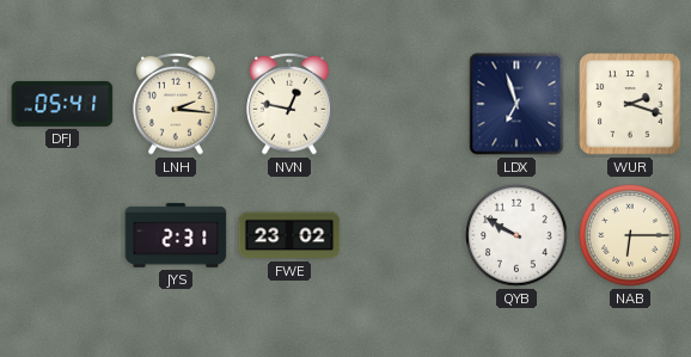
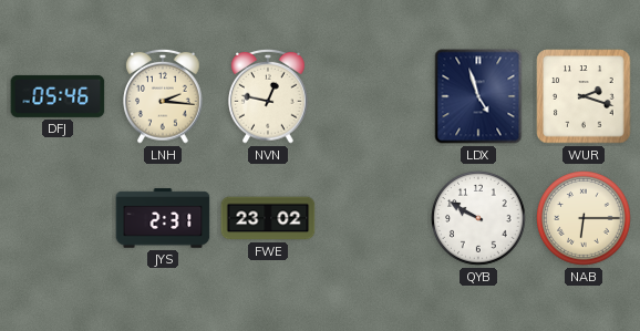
DFJ: 05:41 -> 05:46
LDX: 6:57 -> 4:57
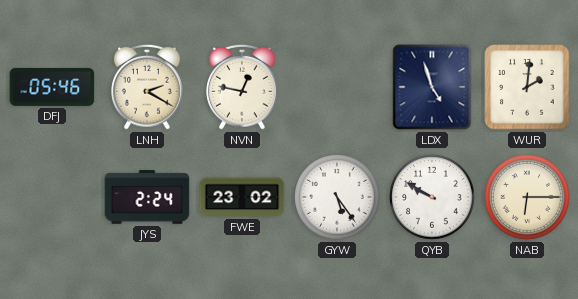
LNH: 2:16 -> 2:20
WUR: 2:18 -> 2:01
JYS: 2:31 -> 2:24
GYW: none -> 5:24
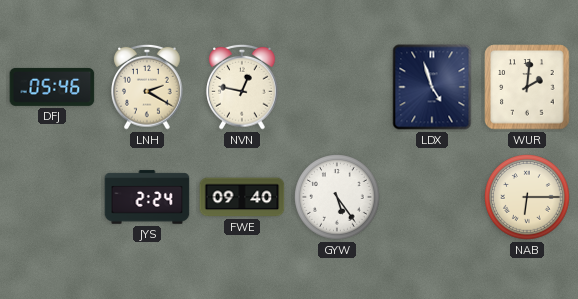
FWE: 23:02 -> 09:40
QYB: 9:50 -> none
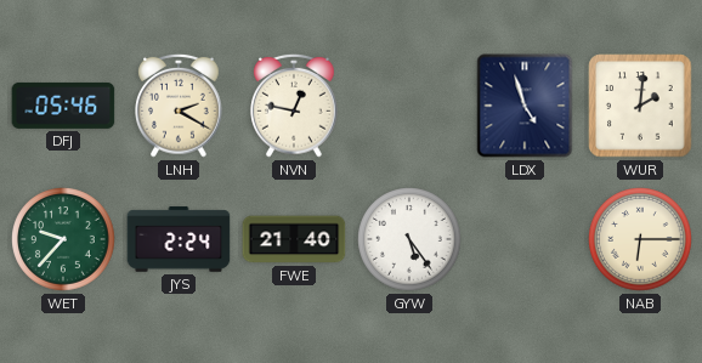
WET: none -> 9:37
FWE: 09:40 -> 21:40
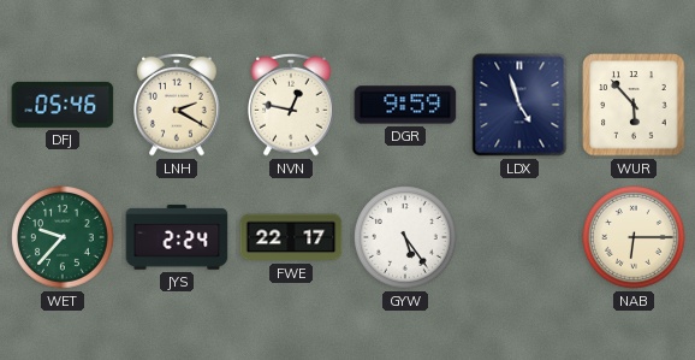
DGR: none -> 9:59
WUR: 2:01 -> 5:53
FWE: 21:40 -> 22:17
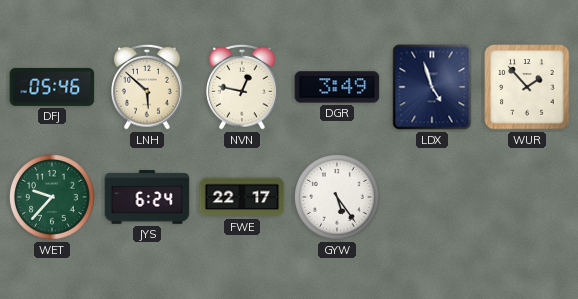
LNH: 2:20 -> 5:52
DGR: 9:59 -> 3:49
WUR: 5:53 -> 1:53
JYS: 2:24 -> 6:24
NAB: 6:15 -> none
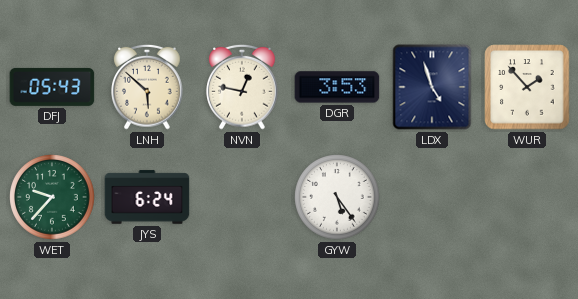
DFJ: 05:46 -> 05:43
DGR: 3:49 -> 3:53
FWE: 22:17 -> none
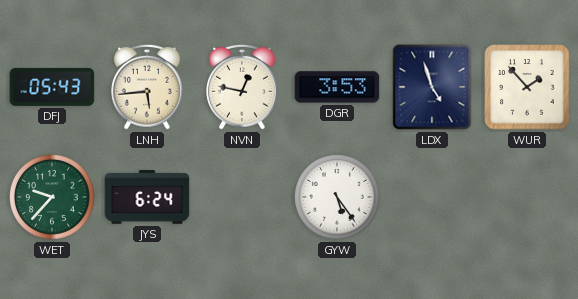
LNH: 5:52 -> 5:44
